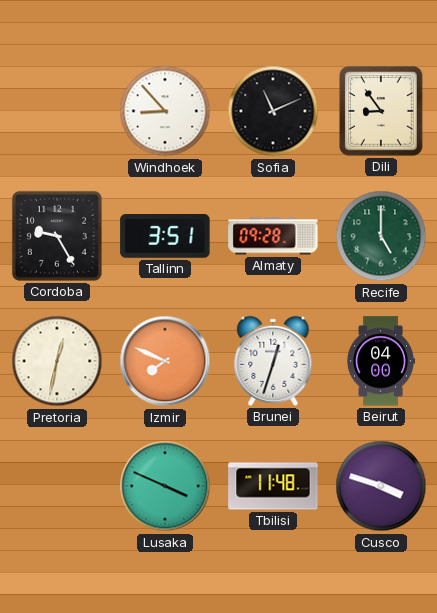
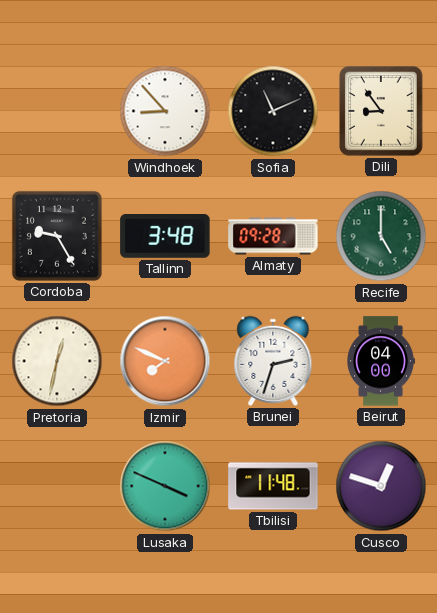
Tallinn: 3:51 -> 3:48
Brunei: 12:33 -> 2:33
Cusco: 3:48 -> 12:48
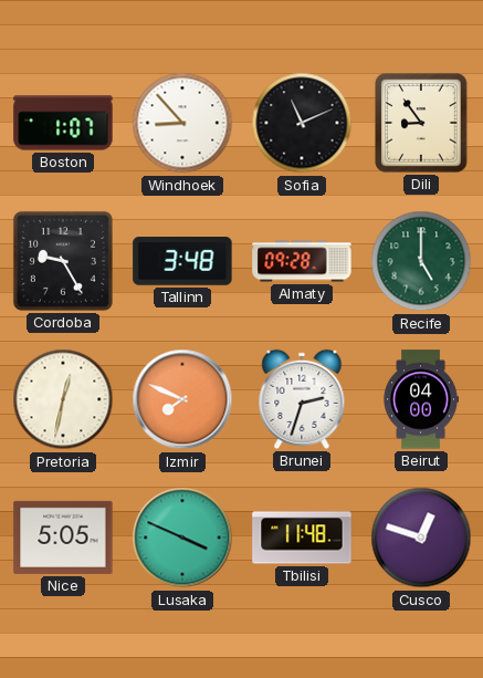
Boston: none -> 1:07
Nice: none -> 5:05
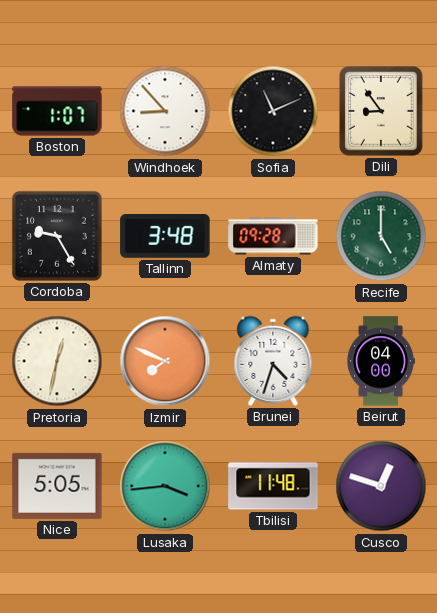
Brunei: 2:33 -> 4:33
Lusaka: 3:49 -> 3:44
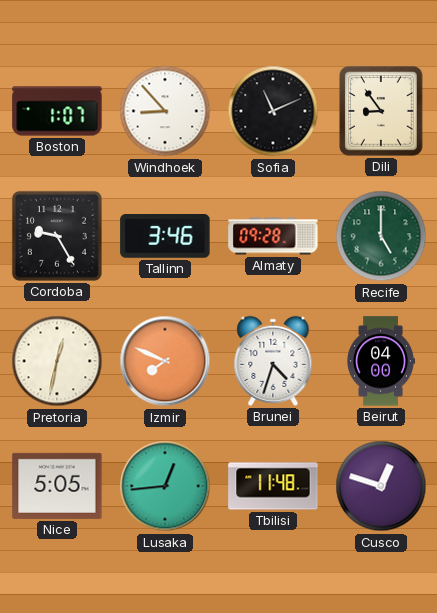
Tallinn: 3:48 -> 3:46
Lusaka: 3:44 -> 12:44
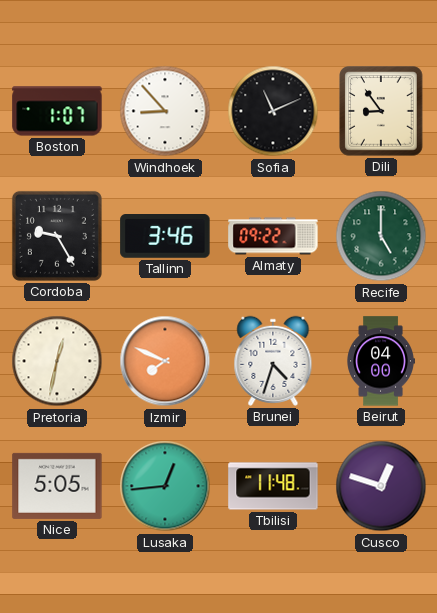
Almaty: 09:28 -> 09:22
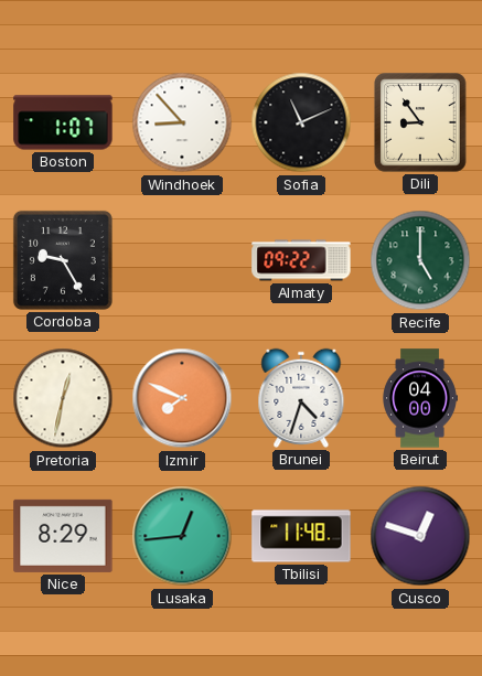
Tallinn: 3:46 -> none
Nice: 5:05 -> 8:29
